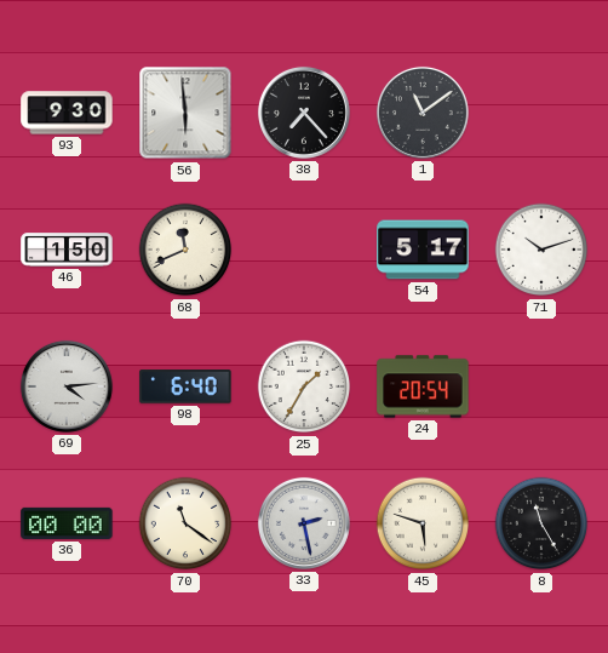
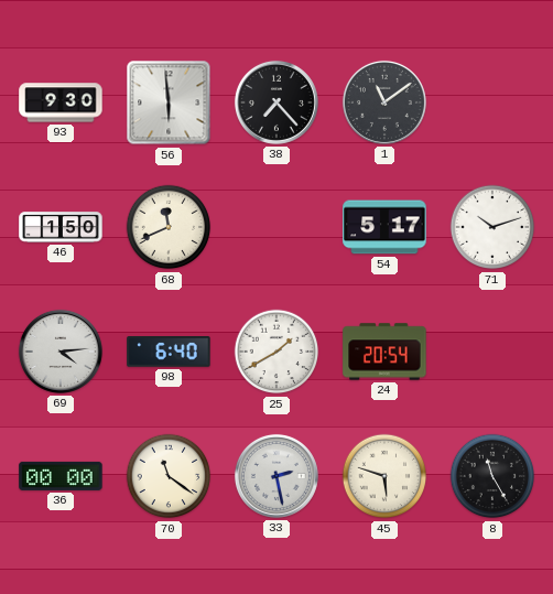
25: 1:35 -> 1:40
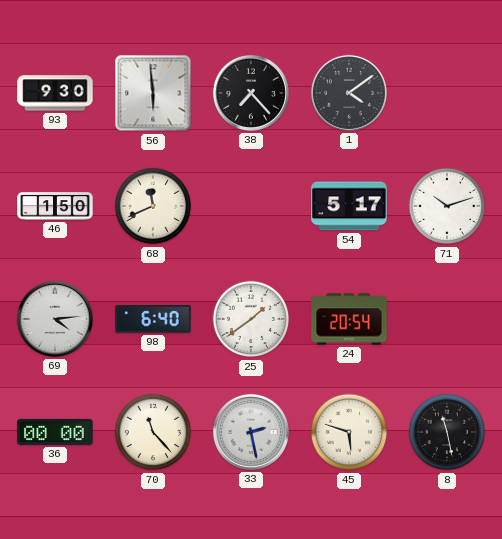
1: 11:09 -> 4:09
25: 1:40 -> 1:39
70: 11:21 -> 11:23
8: 11:25 -> 11:28
